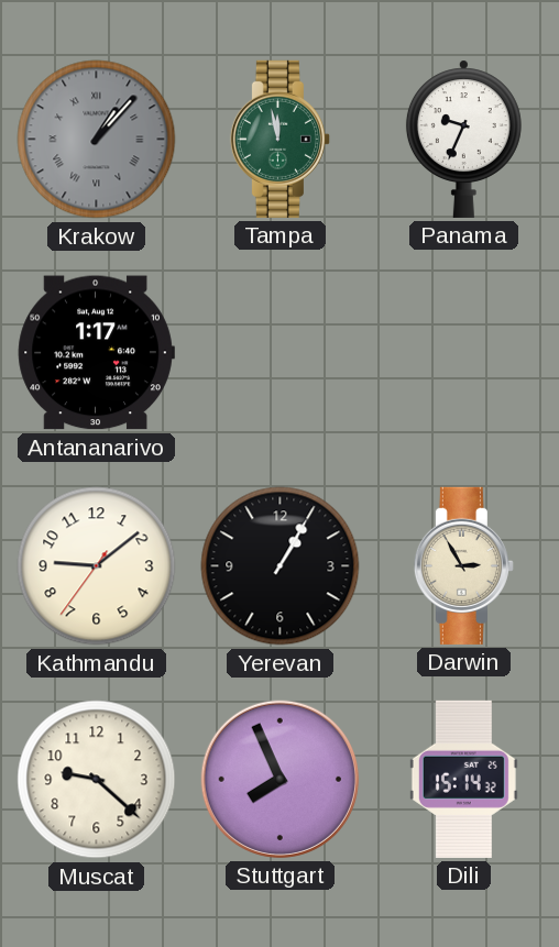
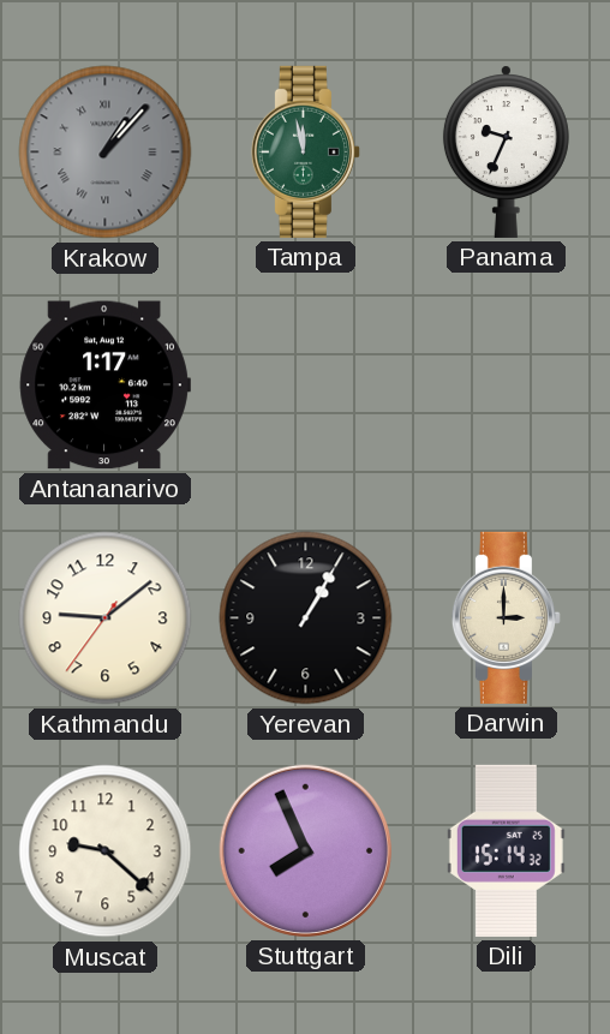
Darwin: 2:55 -> 3:00
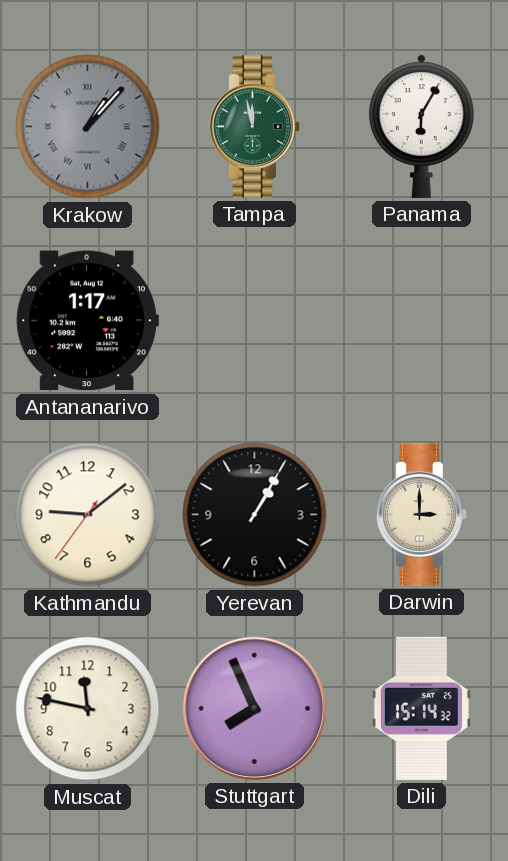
Panama: 9:34 -> 6:05
Muscat: 9:22 -> 11:47
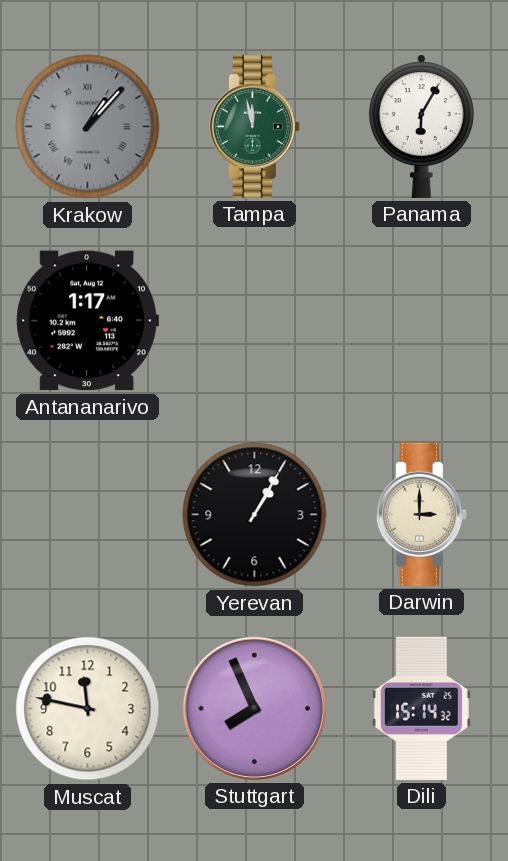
Kathmandu: 9:08 -> none
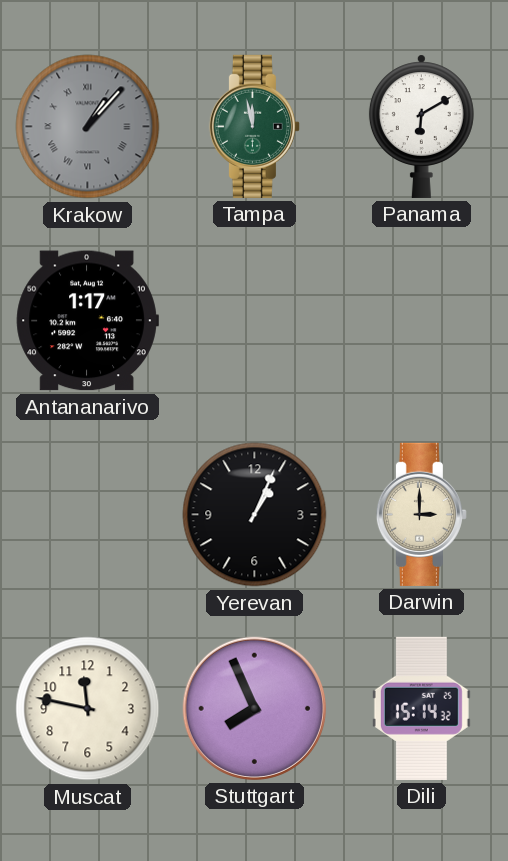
Panama: 6:05 -> 6:10
Yerevan: 1:05 -> 1:04
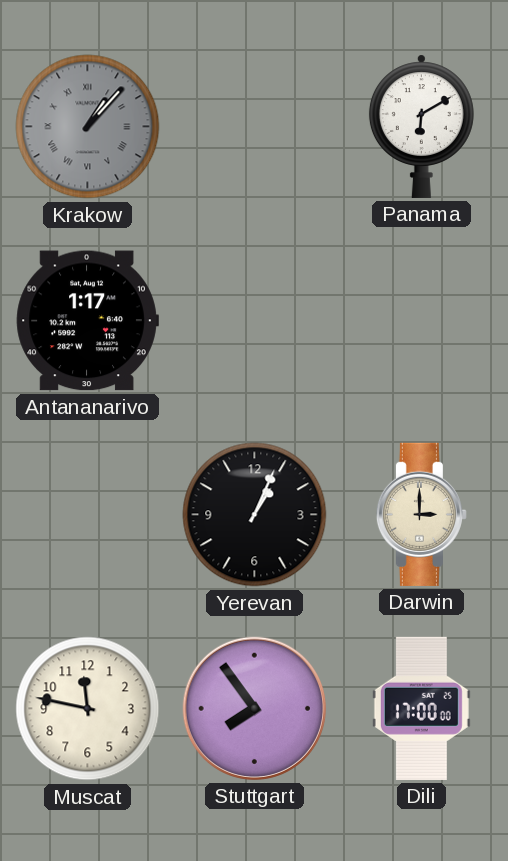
Tampa: 11:58 -> none
Stuttgart: 7:56 -> 7:54
Dili: 15:14 -> 17:00
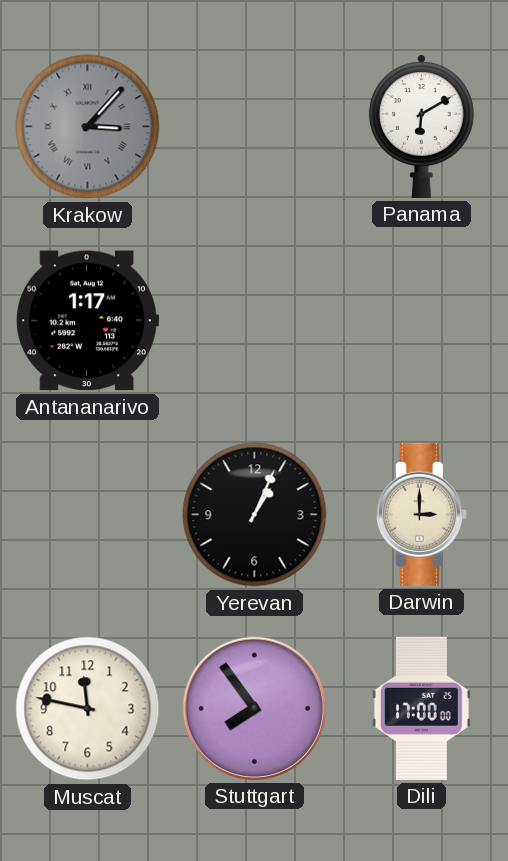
Krakow: 1:07 -> 3:07
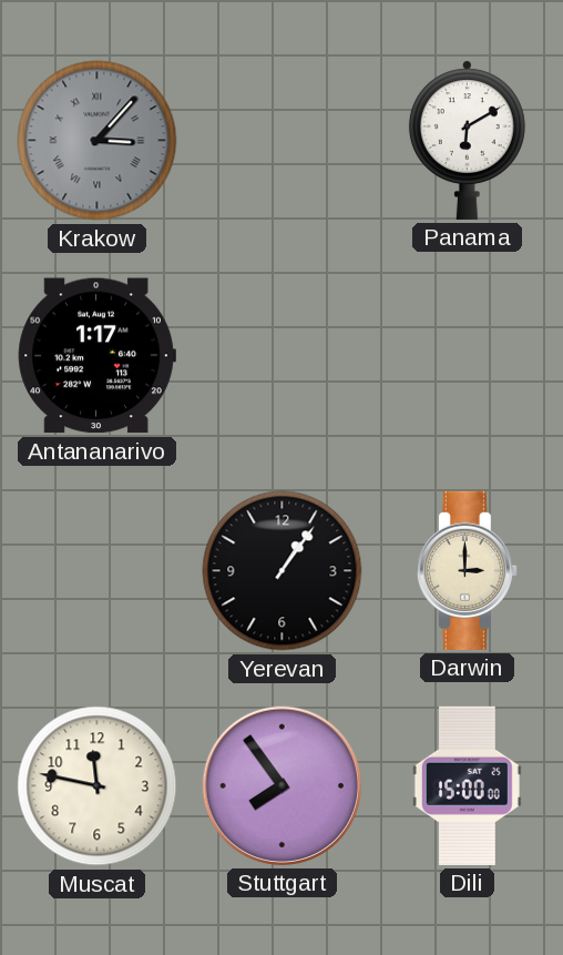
Yerevan: 1:04 -> 1:06
Dili: 17:00 -> 15:00
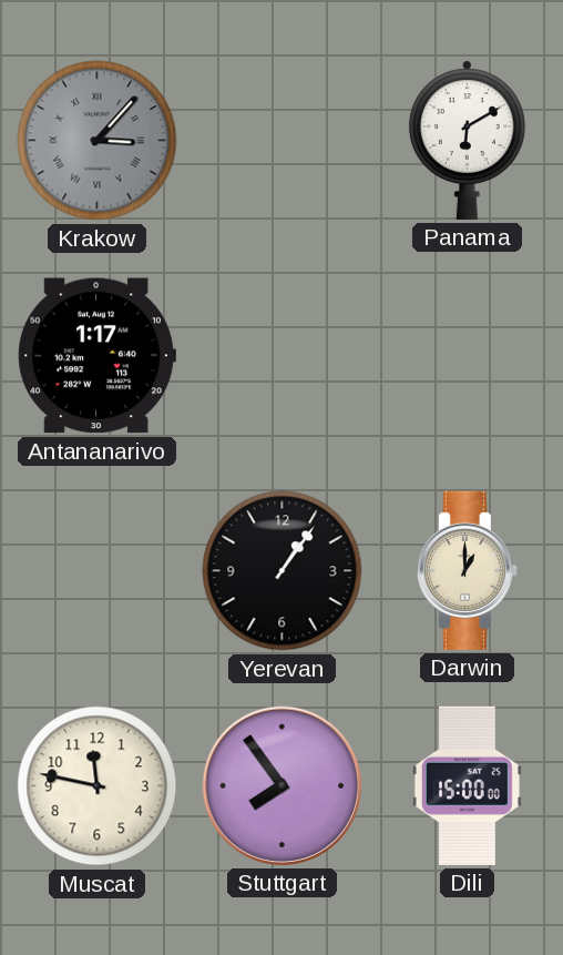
Darwin: 3:00 -> 1:00
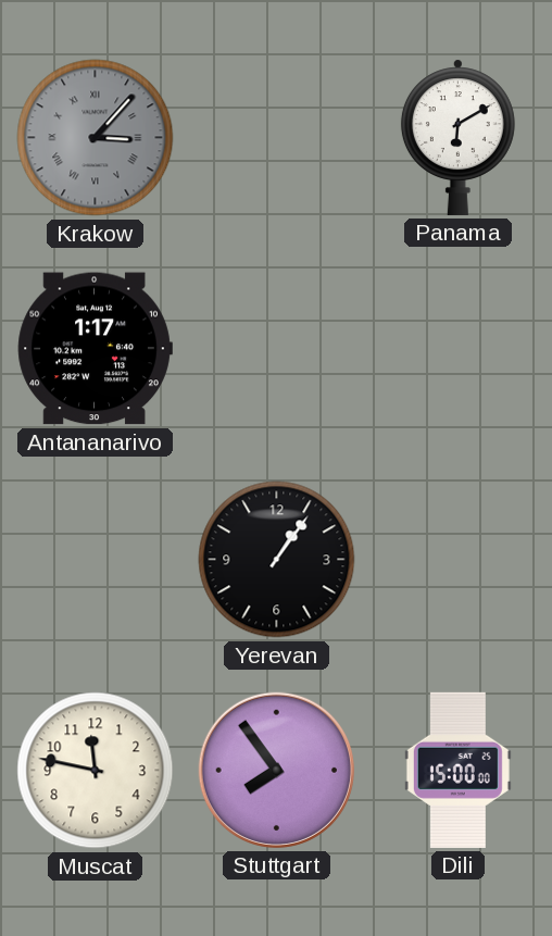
Darwin: 1:00 -> none
